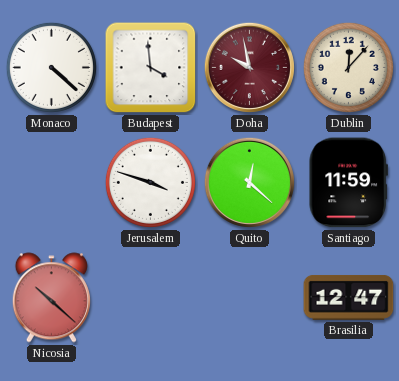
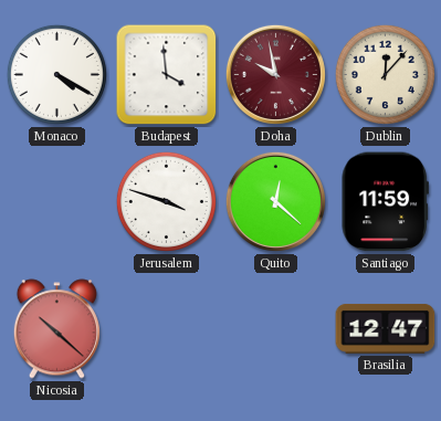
Monaco: 4:22 -> 4:20
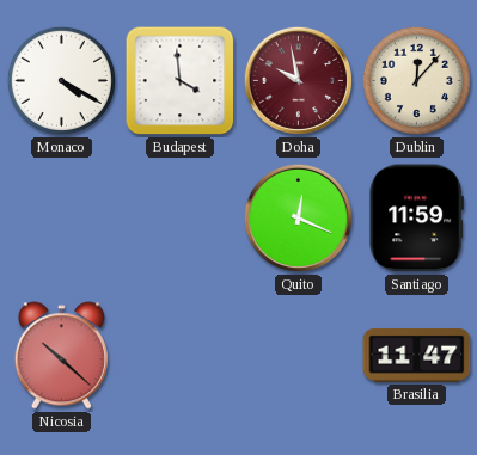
Jerusalem: 3:48 -> none
Quito: 12:22 -> 12:19
Brasilia: 12:47 -> 11:47
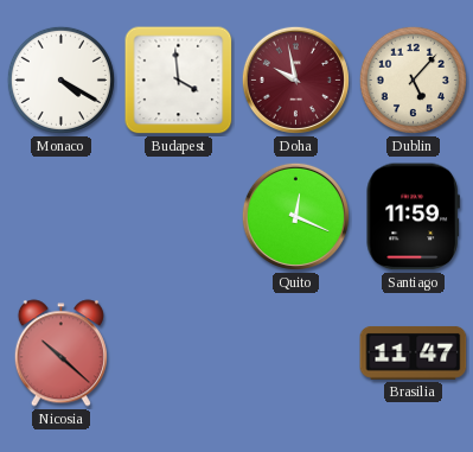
Dublin: 12:07 -> 5:07
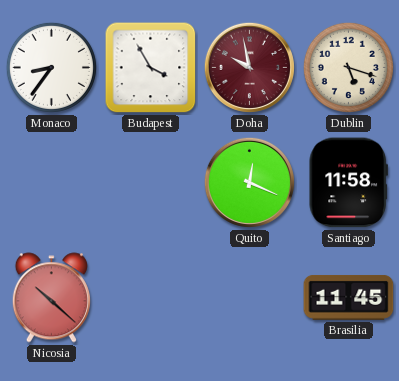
Monaco: 4:20 -> 8:36
Budapest: 3:59 -> 3:55
Dublin: 5:07 -> 5:18
Santiago: 11:59 -> 11:58
Brasilia: 11:47 -> 11:45
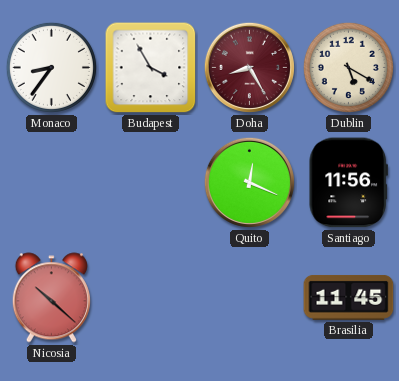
Doha: 9:58 -> 8:25
Dublin: 5:18 -> 5:20
Santiago: 11:58 -> 11:56
